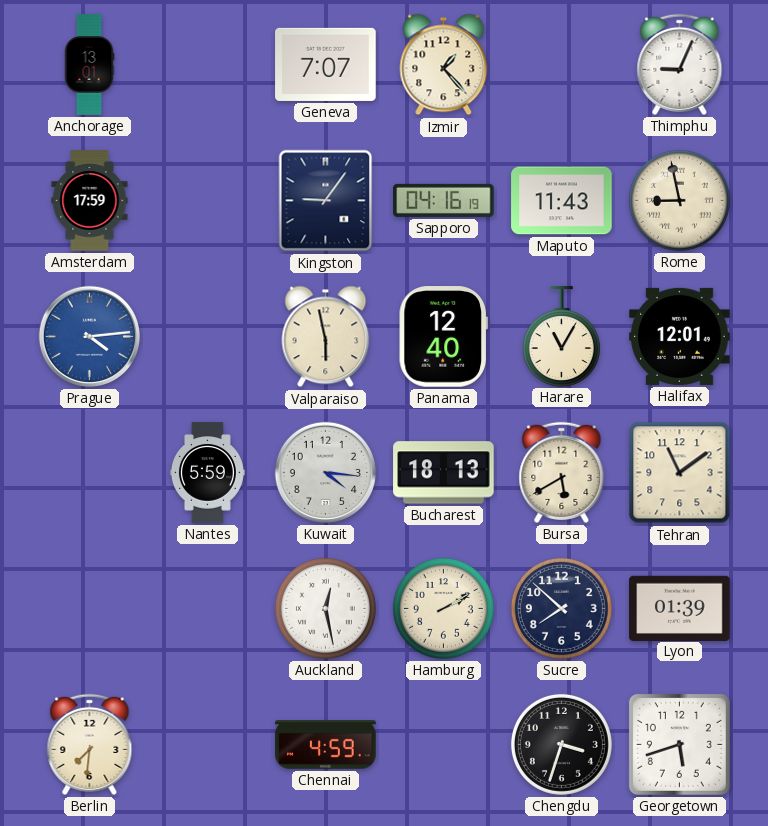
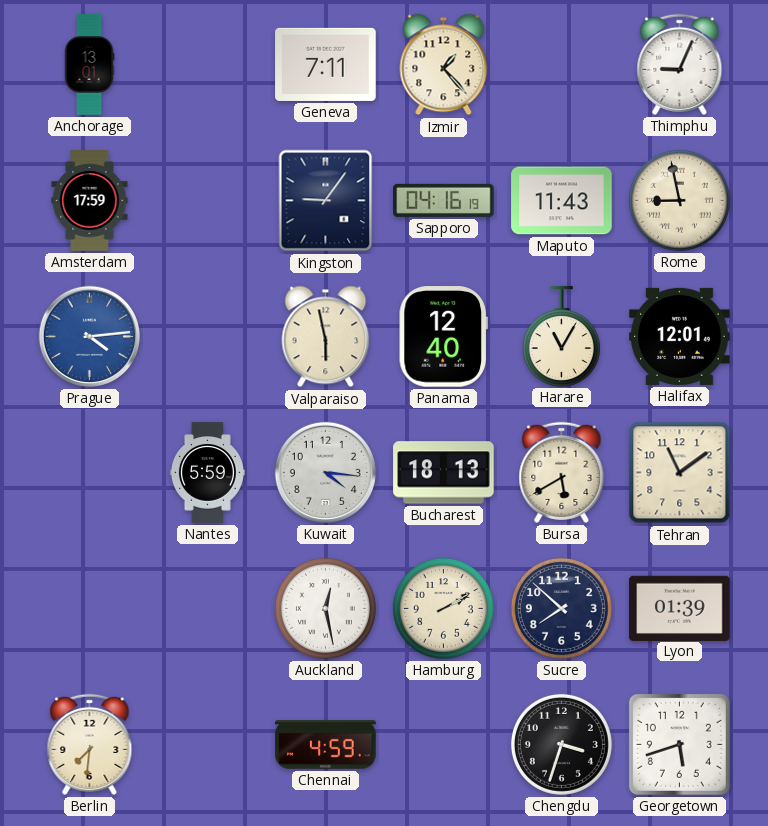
Geneva: 7:07 -> 7:11
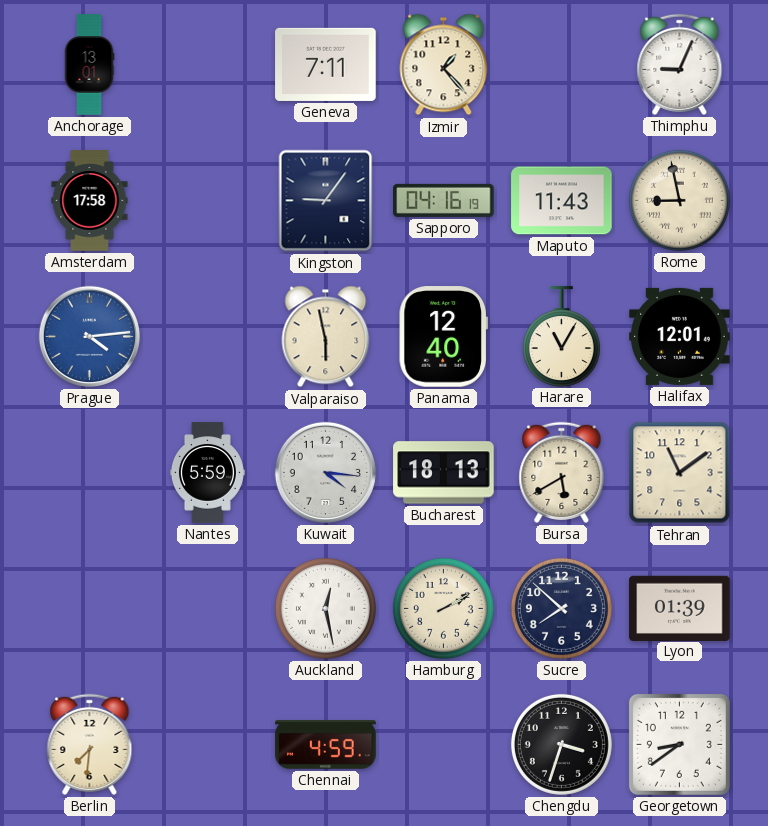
Amsterdam: 17:59 -> 17:58
Georgetown: 5:42 -> 8:39
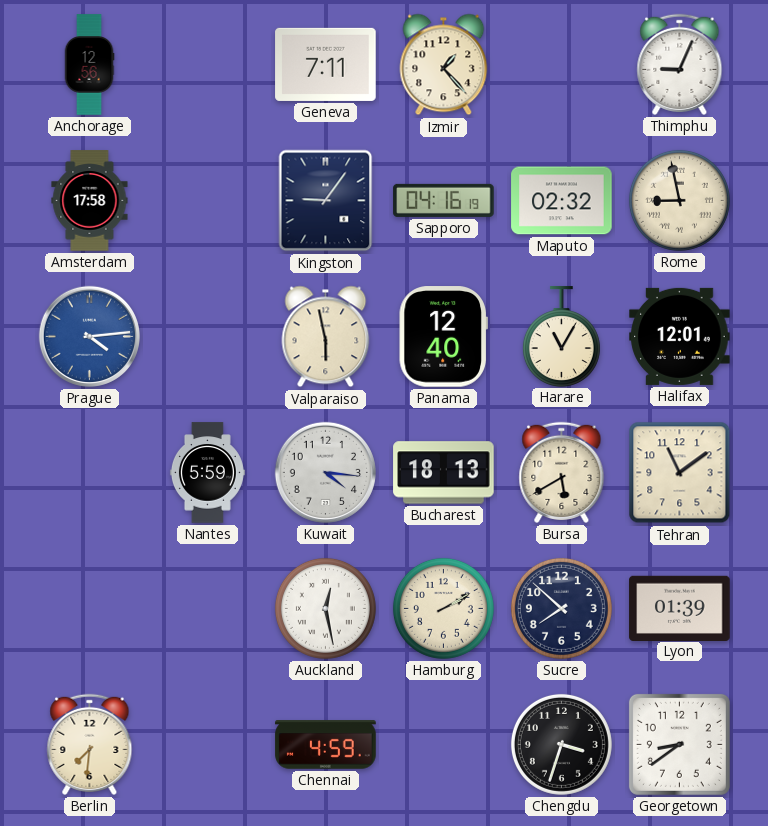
Anchorage: 13:01 -> 12:56
Maputo: 11:43 -> 02:32
